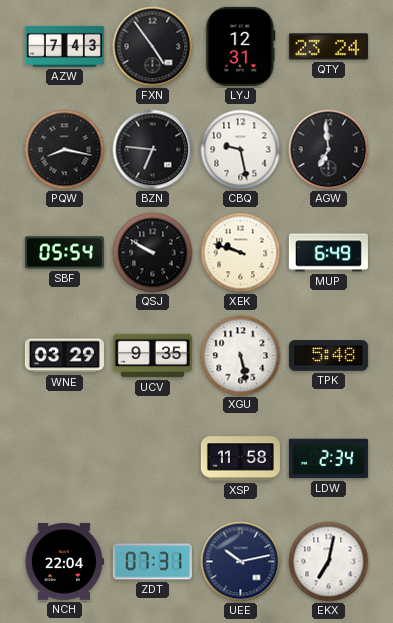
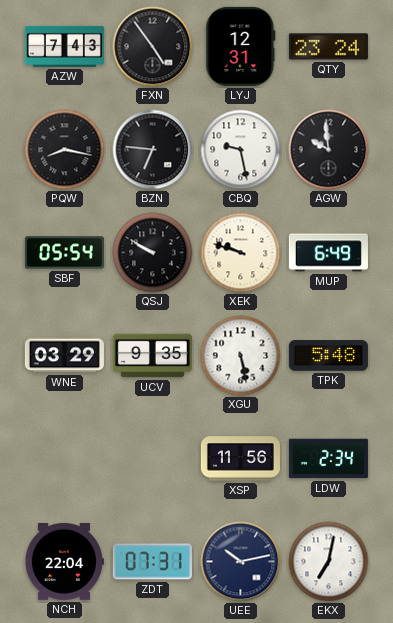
AGW: 6:59 -> 9:59
XSP: 11:58 -> 11:56
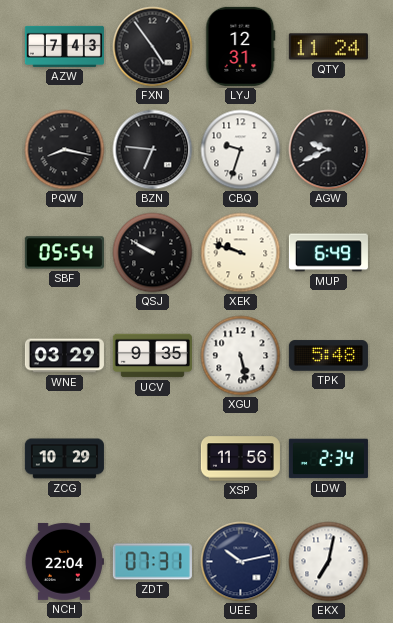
QTY: 23:24 -> 11:24
CBQ: 9:28 -> 9:33
AGW: 9:59 -> 9:41
ZCG: none -> 10:29
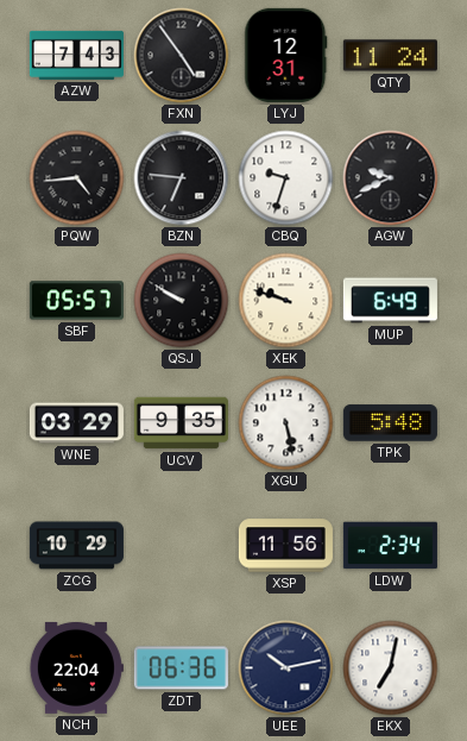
PQW: 8:17 -> 4:44
SBF: 05:54 -> 05:57
ZDT: 07:31 -> 06:36
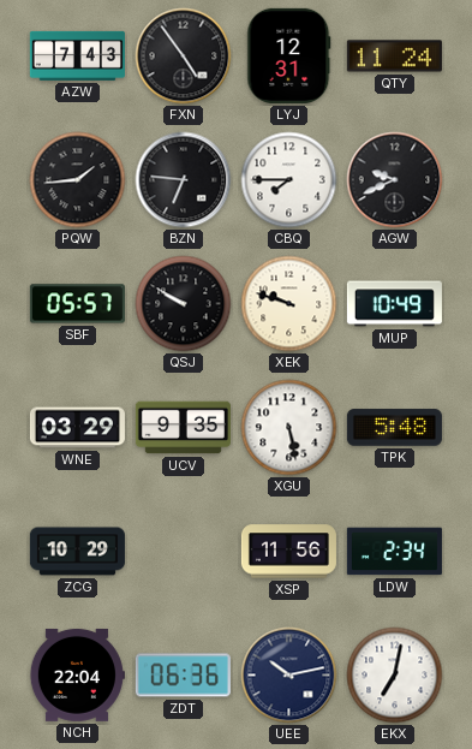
PQW: 4:44 -> 1:44
CBQ: 9:33 -> 7:45
MUP: 6:49 -> 10:49
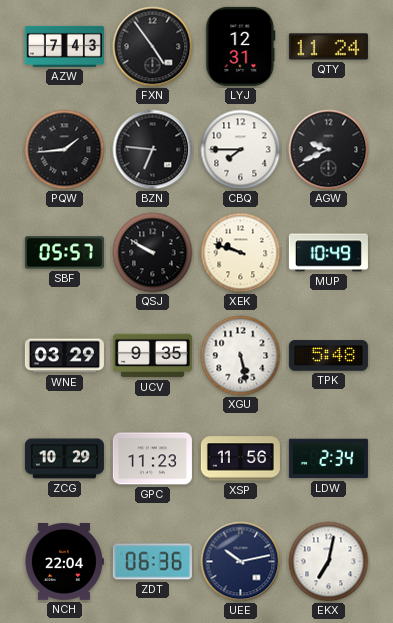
GPC: none -> 11:23
